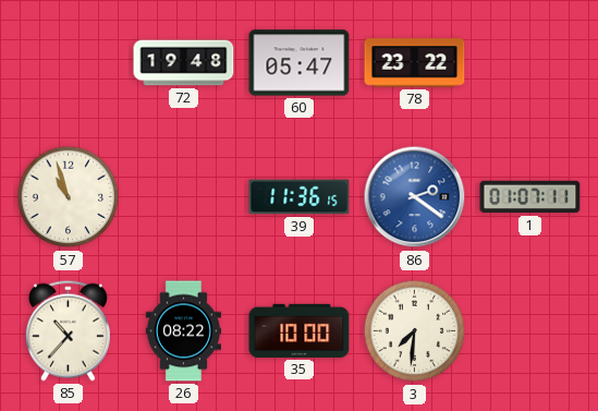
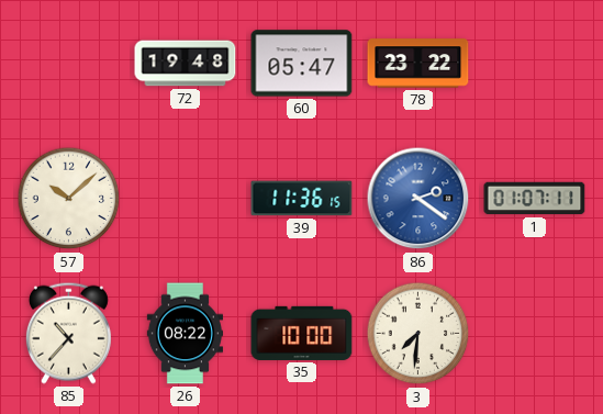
57: 10:57 -> 10:08
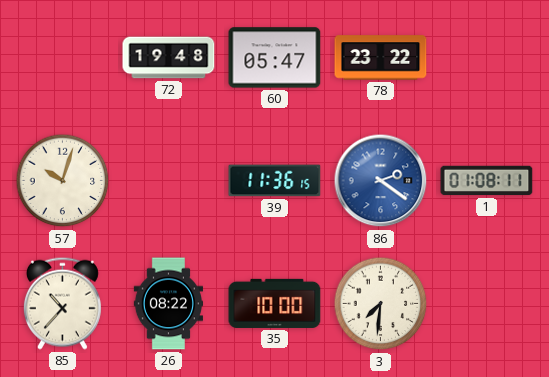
57: 10:08 -> 10:03
1: 01:07 -> 01:08
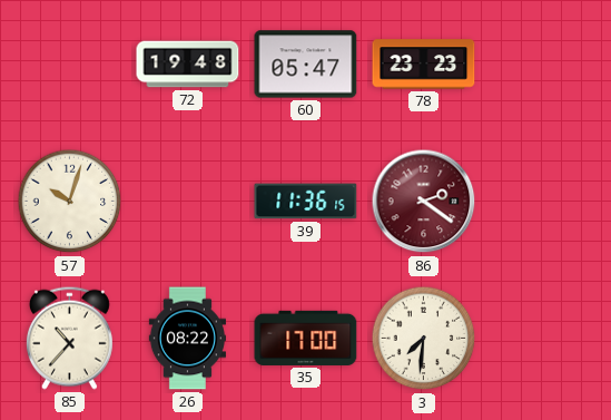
78: 23:22 -> 23:23
86 dial: blue -> burgundy
1: 01:08 -> none
35: 10:00 -> 17:00
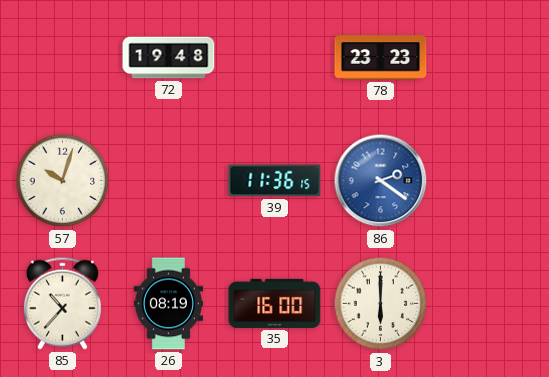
60: 05:47 -> none
86 dial: burgundy -> blue
26: 08:22 -> 08:19
35: 17:00 -> 16:00
3: 7:31 -> 6:00
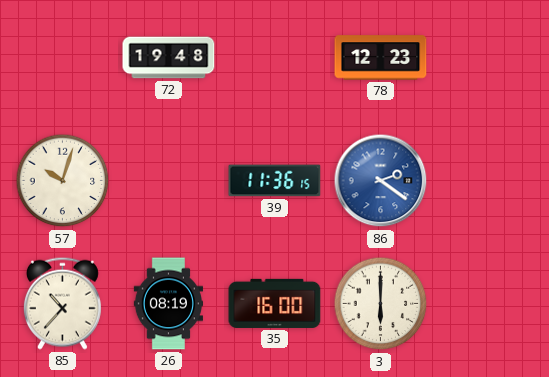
78: 23:23 -> 12:23
